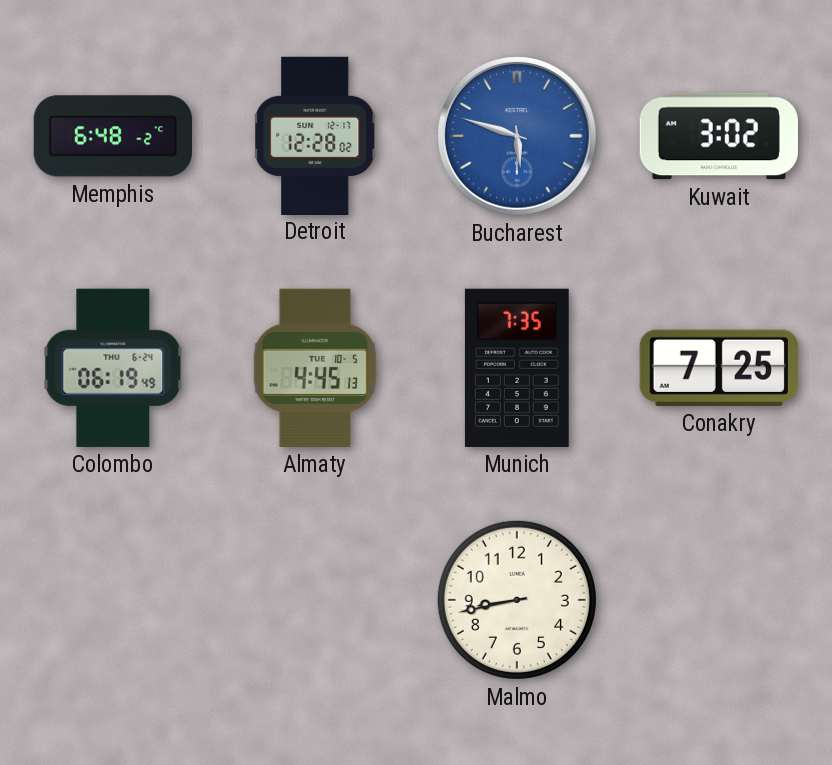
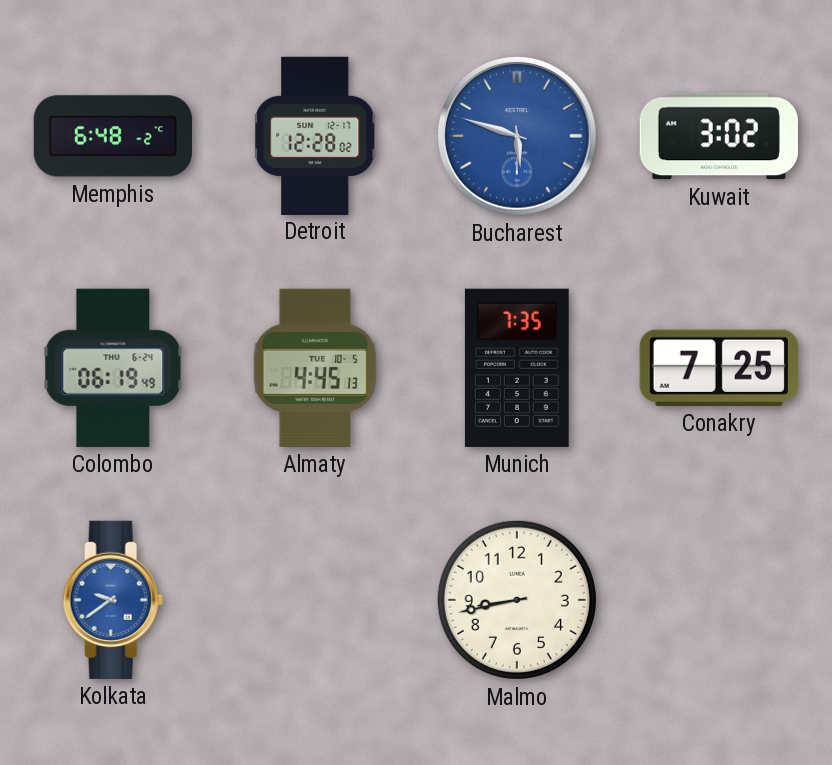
Kolkata: none -> 9:39
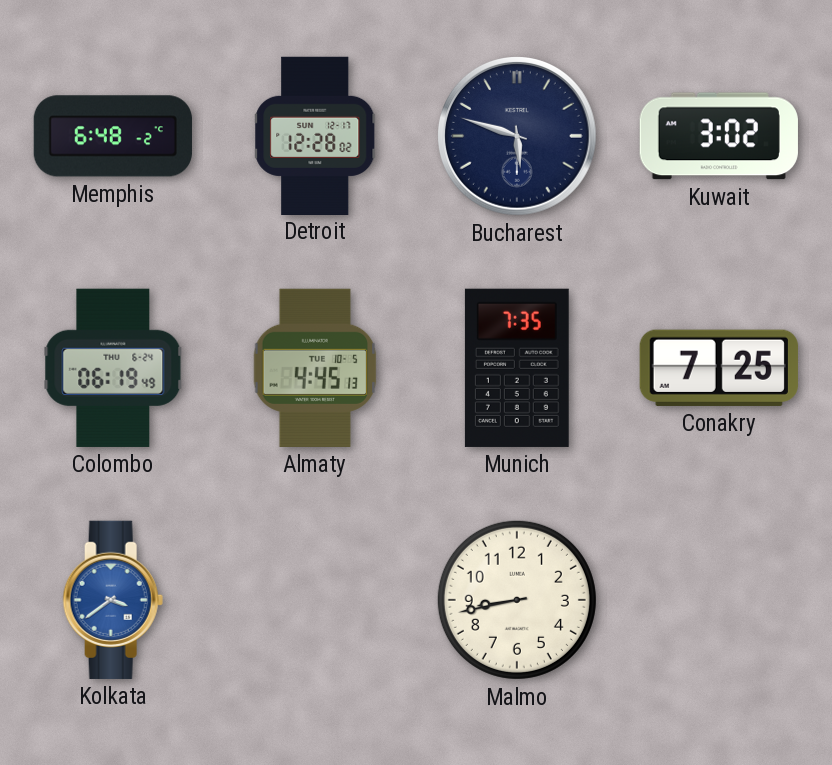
Bucharest dial: blue -> navy
Kolkata: 9:39 -> 3:39
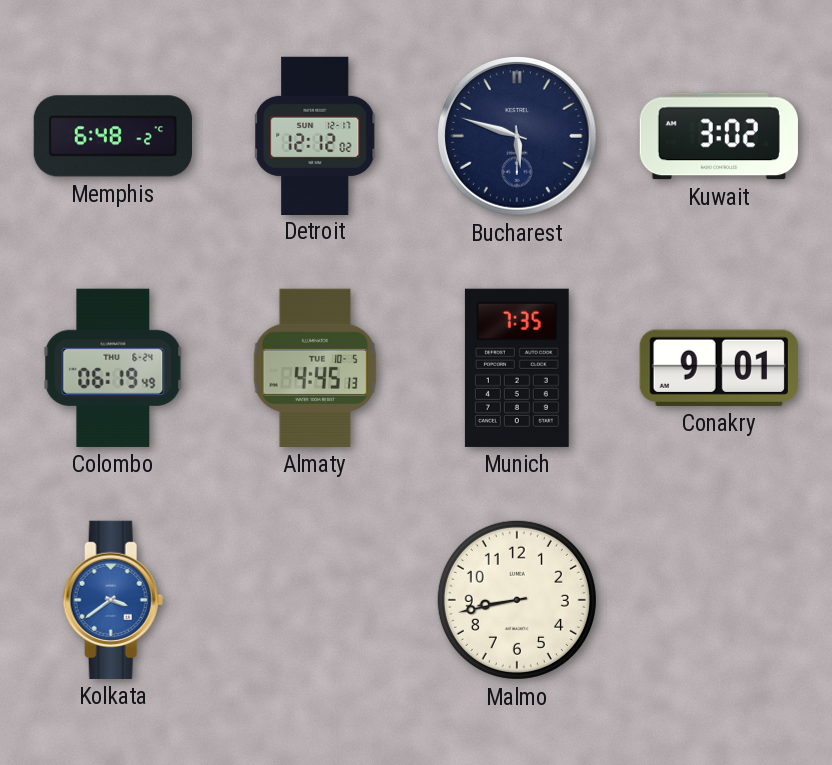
Detroit: 12:28 -> 12:12
Conakry: 7:25 -> 9:01
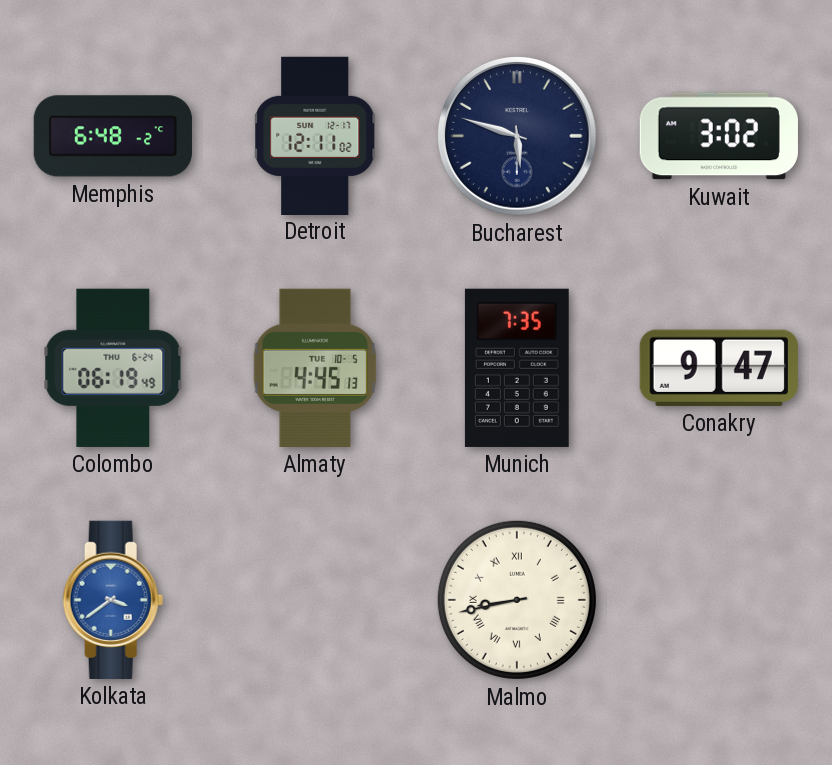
Detroit: 12:12 -> 12:11
Conakry: 9:01 -> 9:47
Malmo numerals: Arabic -> Roman
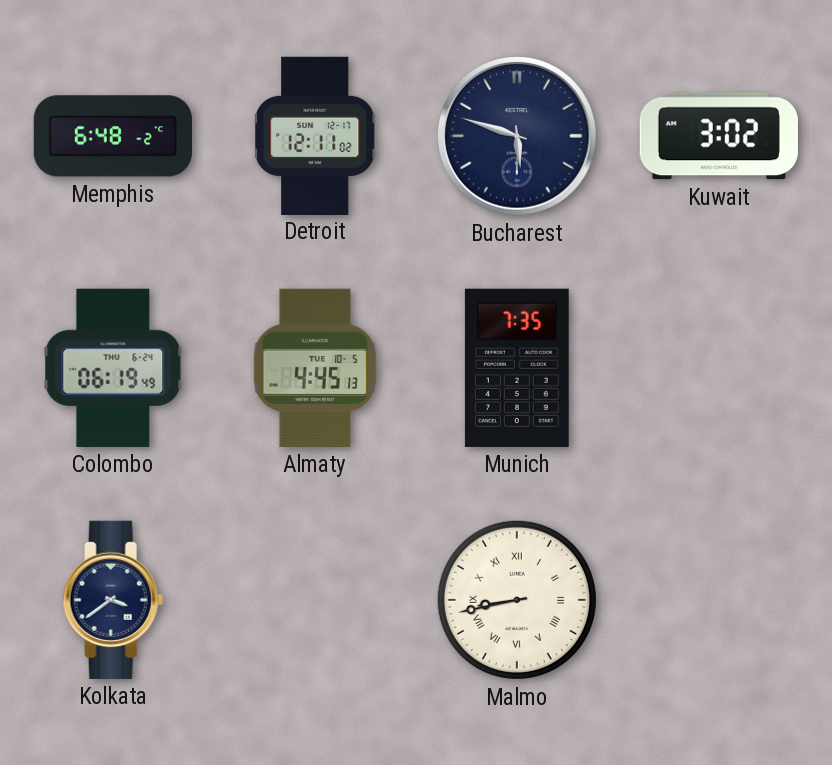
Conakry: 9:47 -> none
Kolkata dial: blue -> navy
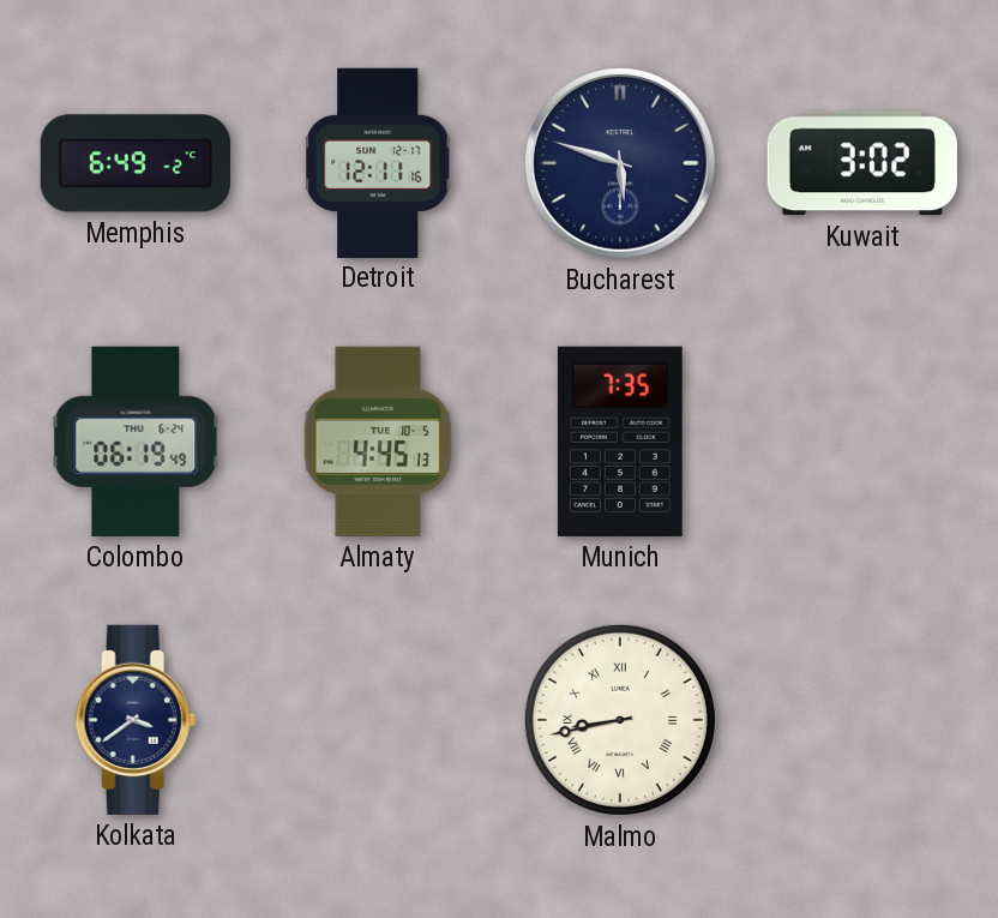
Memphis: 6:48 -> 6:49
Detroit: 12:11:02 -> 12:11:16
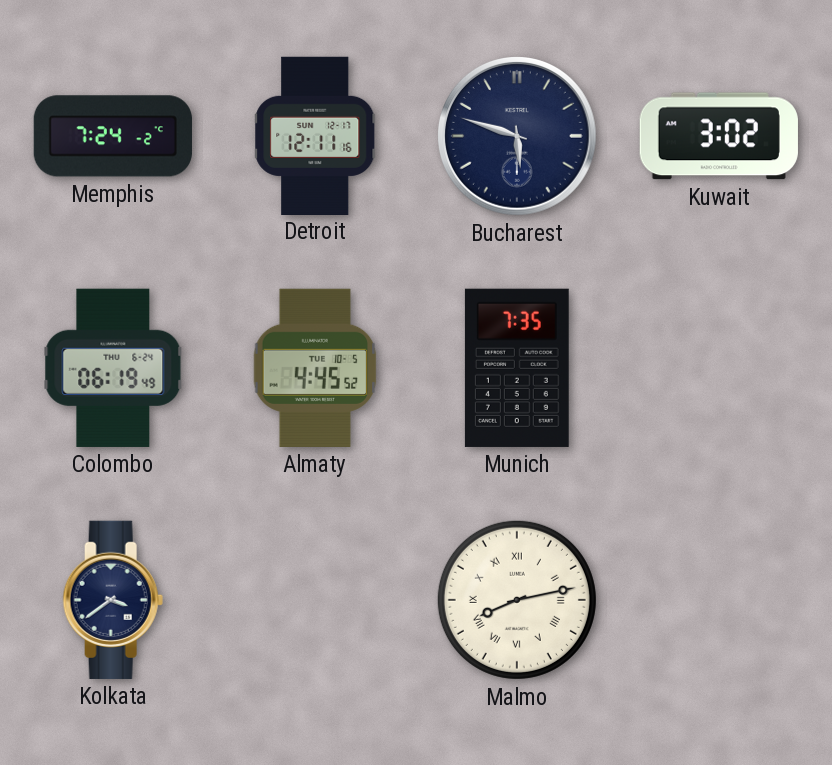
Memphis: 6:49 -> 7:24
Almaty: 4:45:13 -> 4:45:52
Malmo: 8:43 -> 8:13
